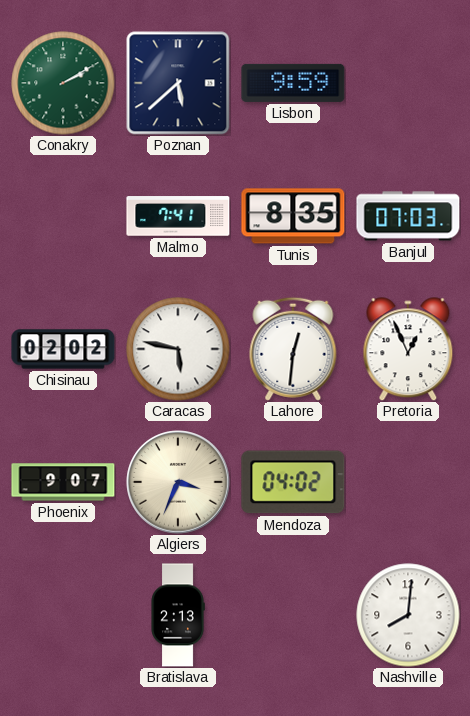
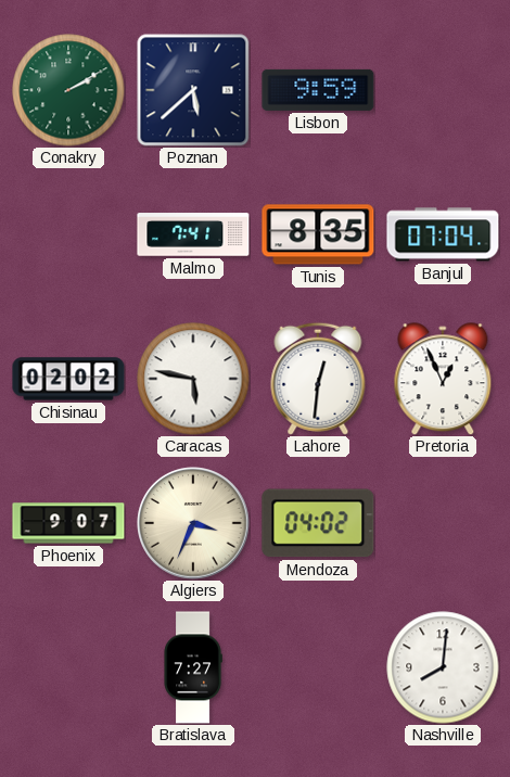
Banjul: 07:03 -> 07:04
Bratislava: 2:13 -> 7:27
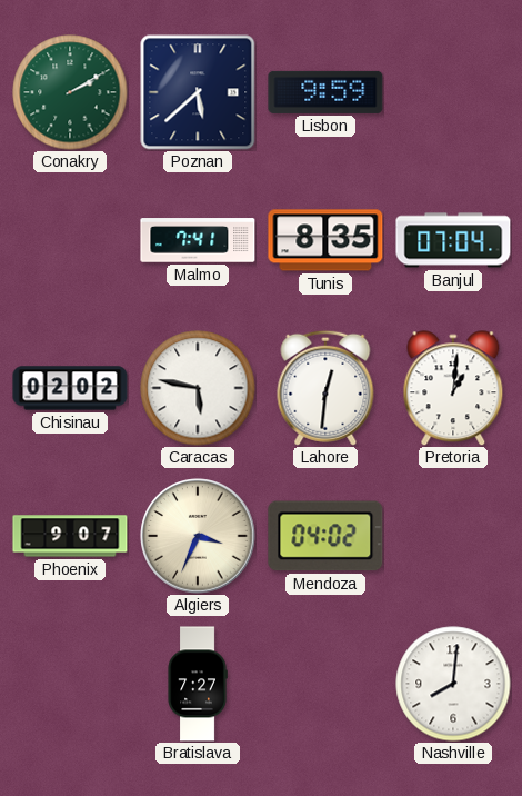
Pretoria: 12:56 -> 1:01
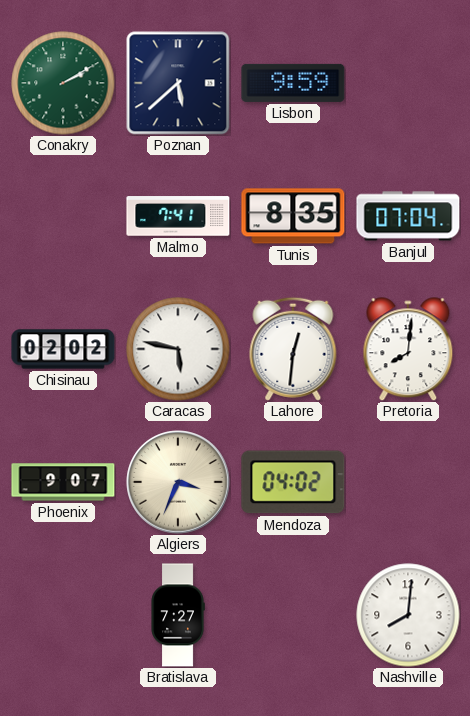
Pretoria: 1:01 -> 8:01
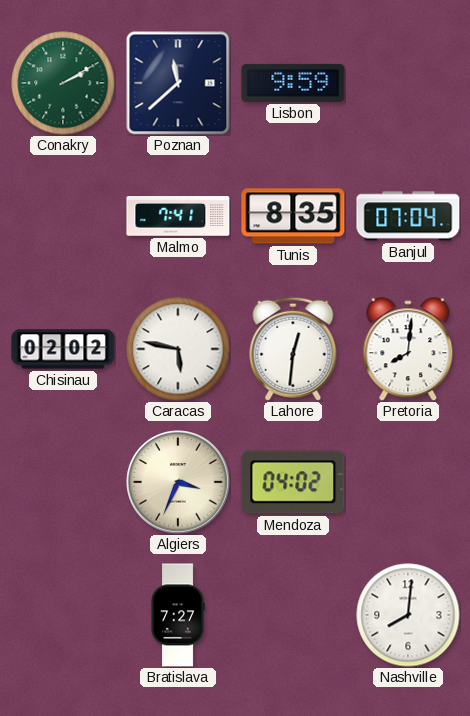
Poznan: 5:38 -> 11:38
Phoenix: 9:07 -> none
